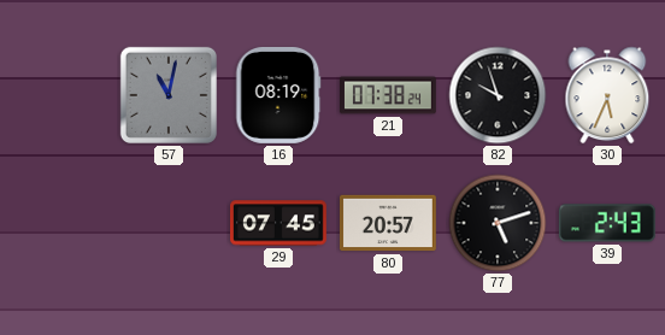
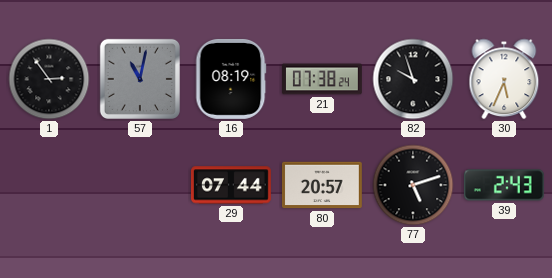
1: none -> 2:54
29: 07:45 -> 07:44
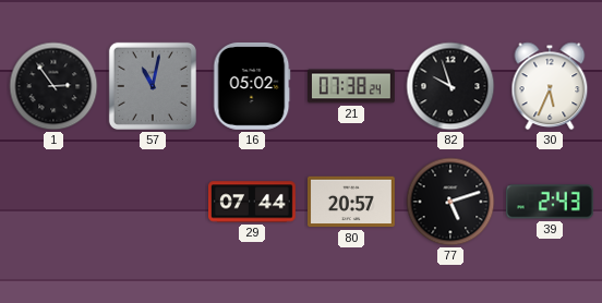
16: 08:19 -> 05:02
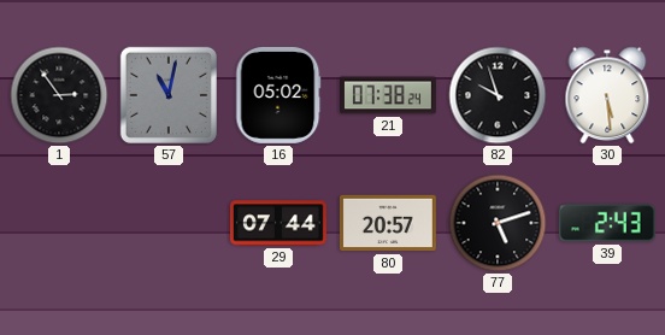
30: 5:34 -> 5:29
